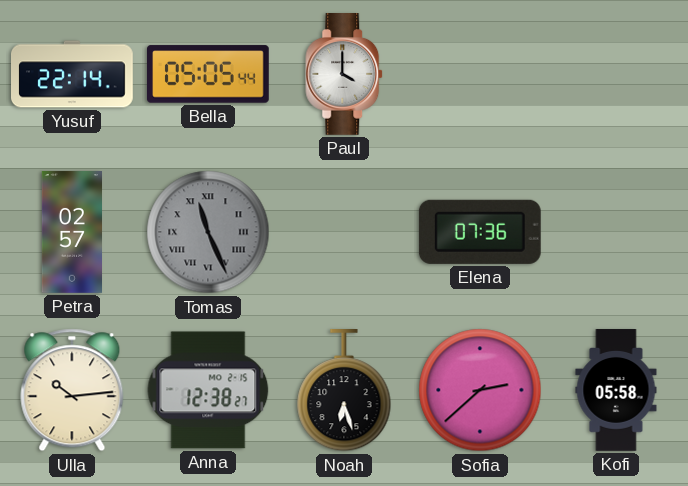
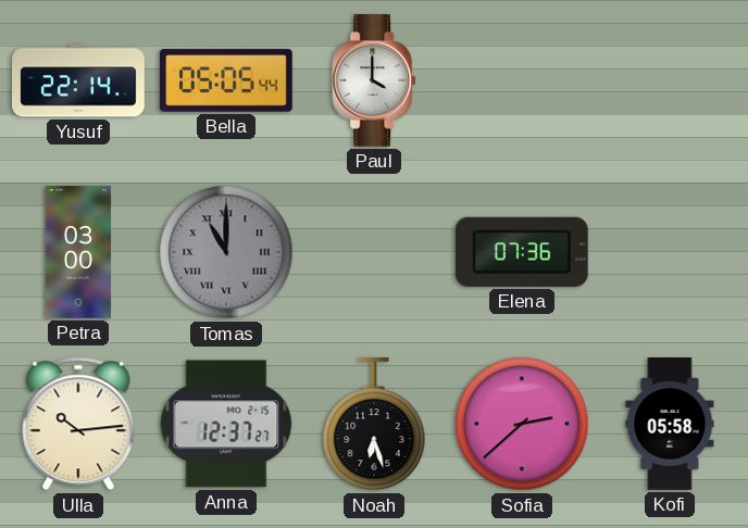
Petra: 02:57 -> 03:00
Tomas: 11:26 -> 11:00
Anna: 12:38 -> 12:37
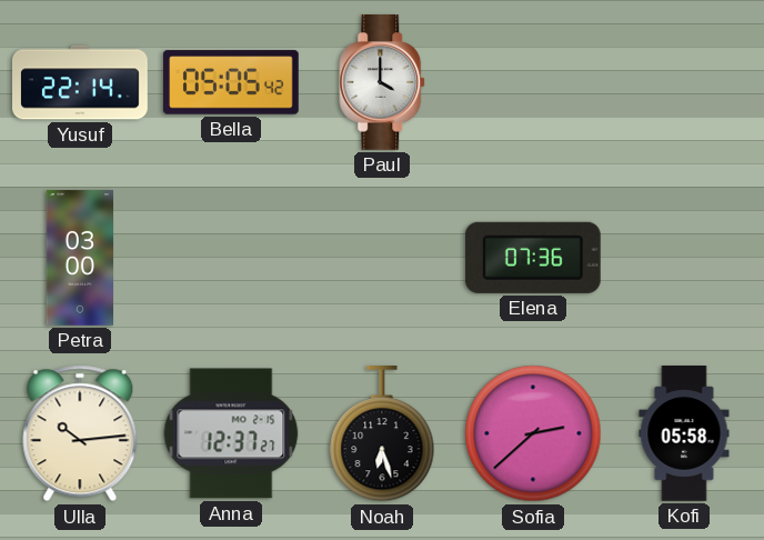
Bella: 05:05:44 -> 05:05:42
Tomas: 11:00 -> none
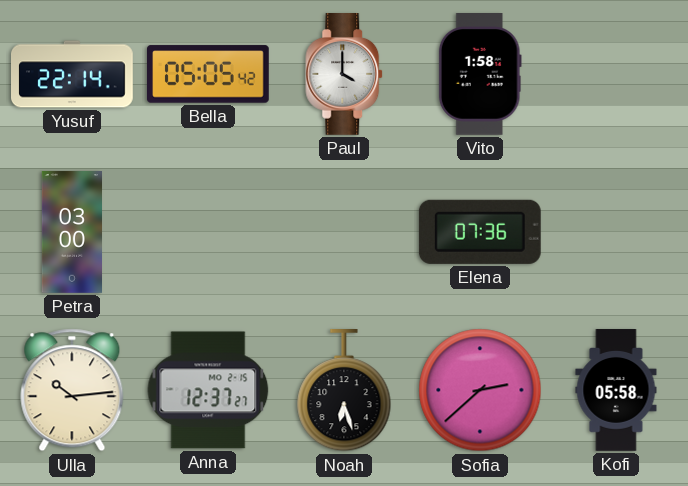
Vito: none -> 1:58
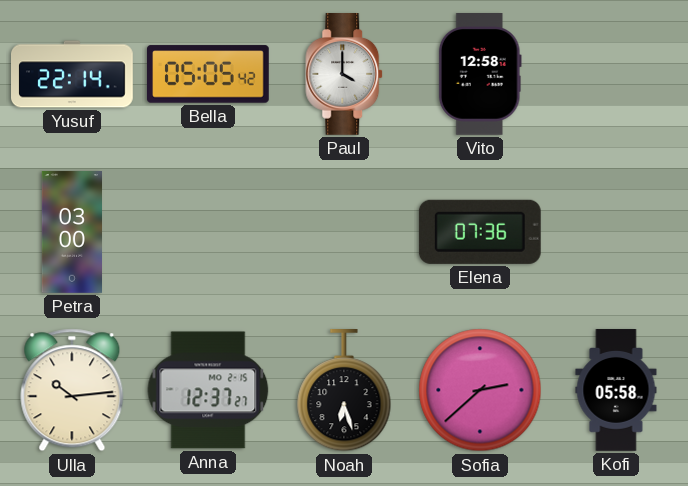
Vito: 1:58 -> 12:58
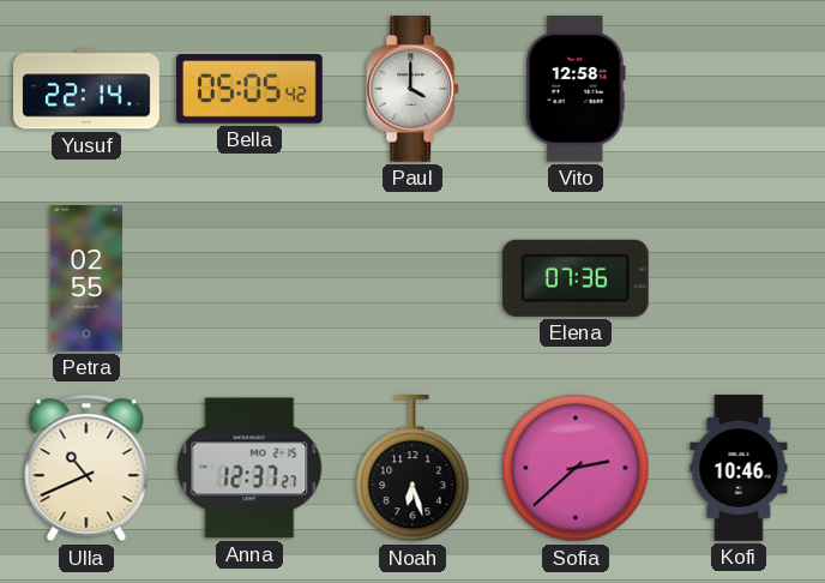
Petra: 03:00 -> 02:55
Ulla: 10:14 -> 10:41
Kofi: 05:58 -> 10:46
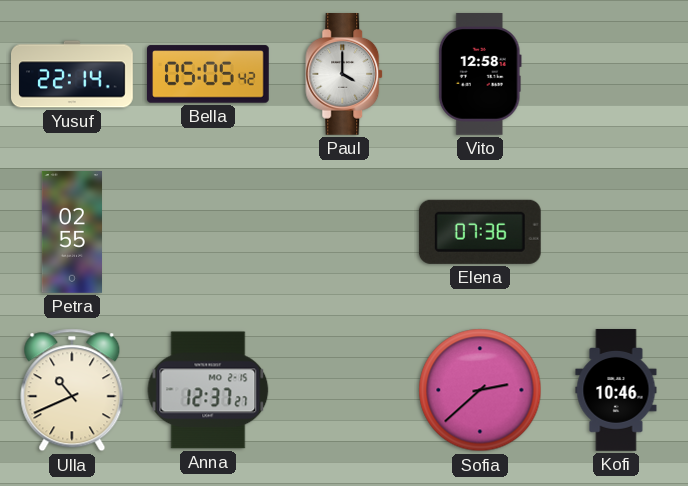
Noah: 6:27 -> none
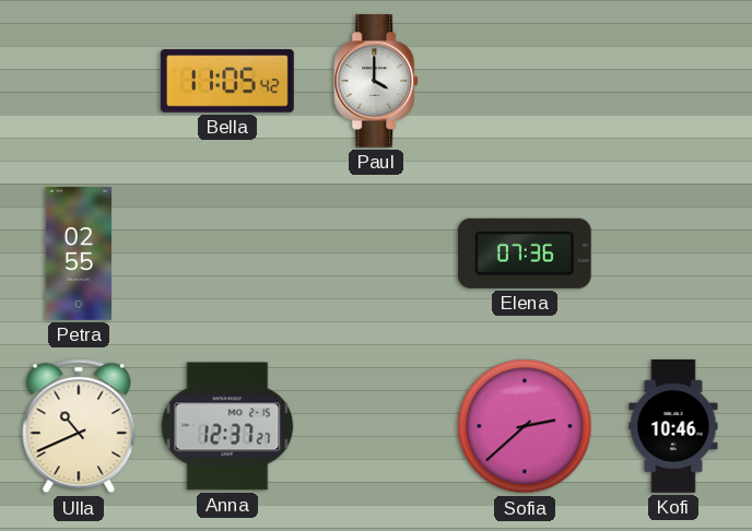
Yusuf: 22:14 -> none
Bella: 05:05 -> 11:05
Vito: 12:58 -> none
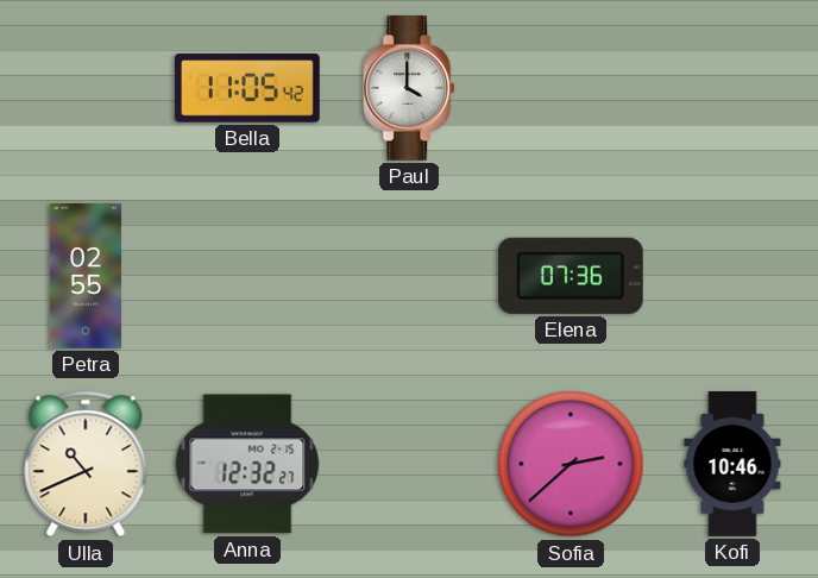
Anna: 12:37 -> 12:32
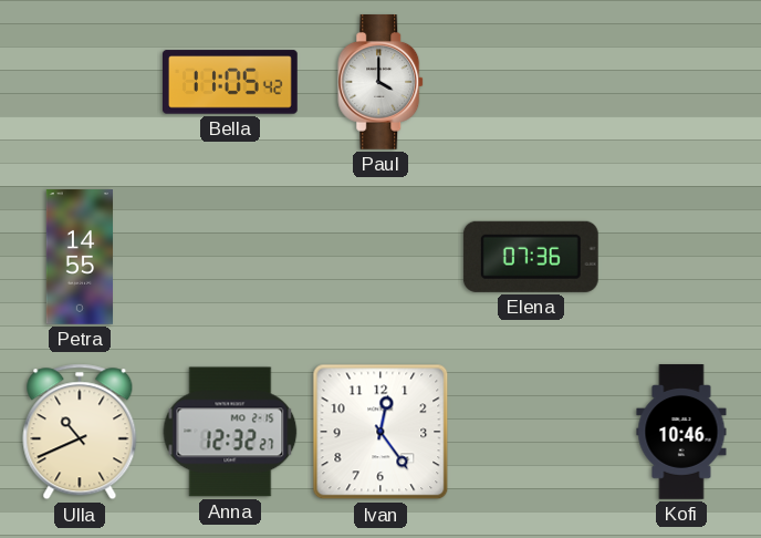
Petra: 02:55 -> 14:55
Ivan: none -> 12:24
Sofia: 2:38 -> none
